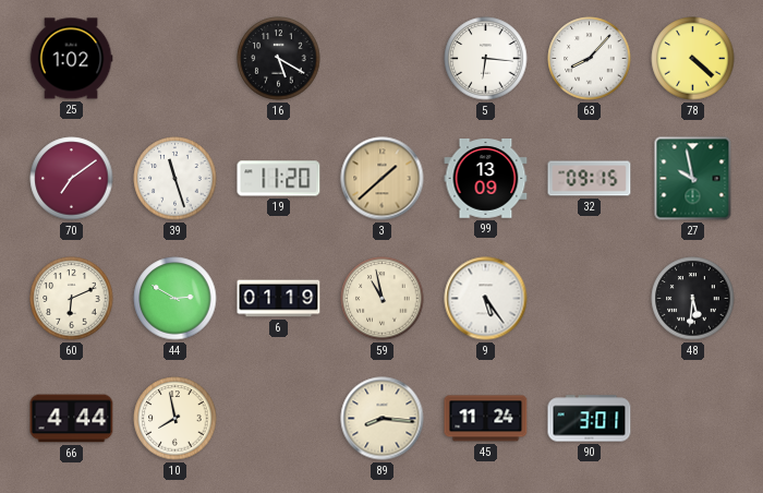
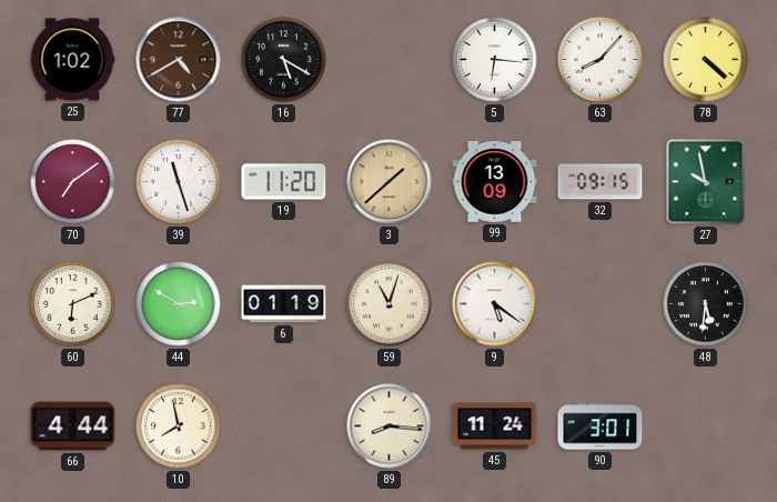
77: none -> 4:40
59: 10:58 -> 11:03
9: 5:24 -> 5:21
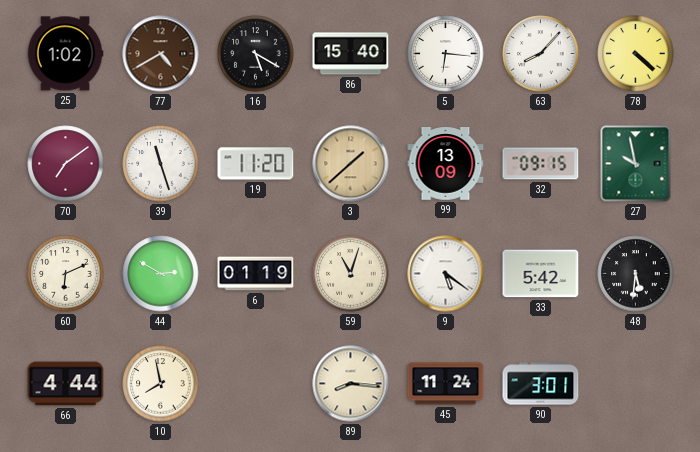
86: none -> 15:40
33: none -> 5:42
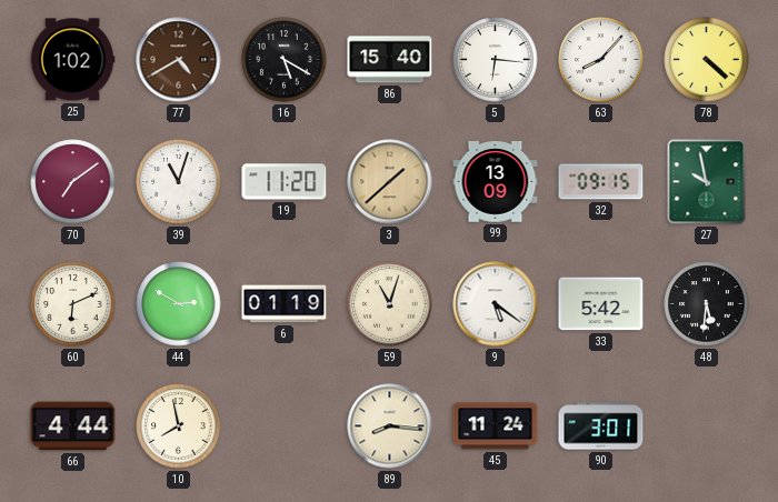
39: 11:27 -> 11:03
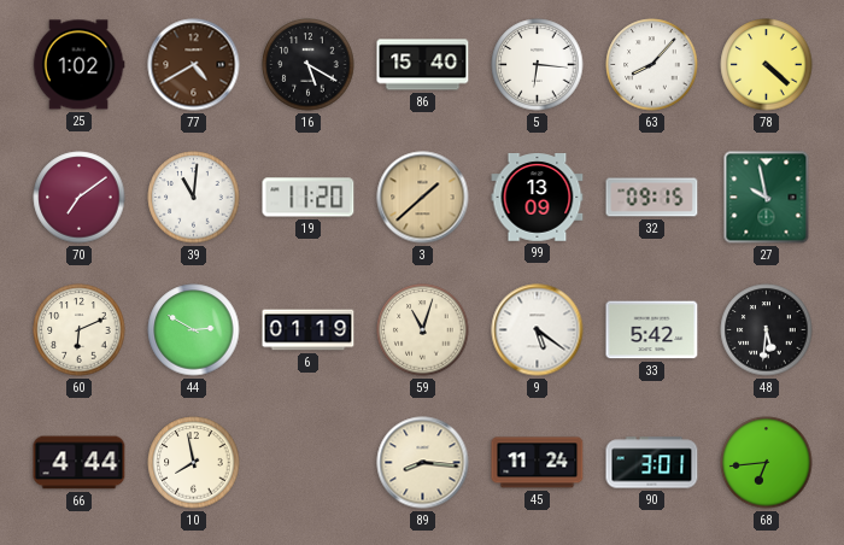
39: 11:03 -> 11:01
68: none -> 6:44
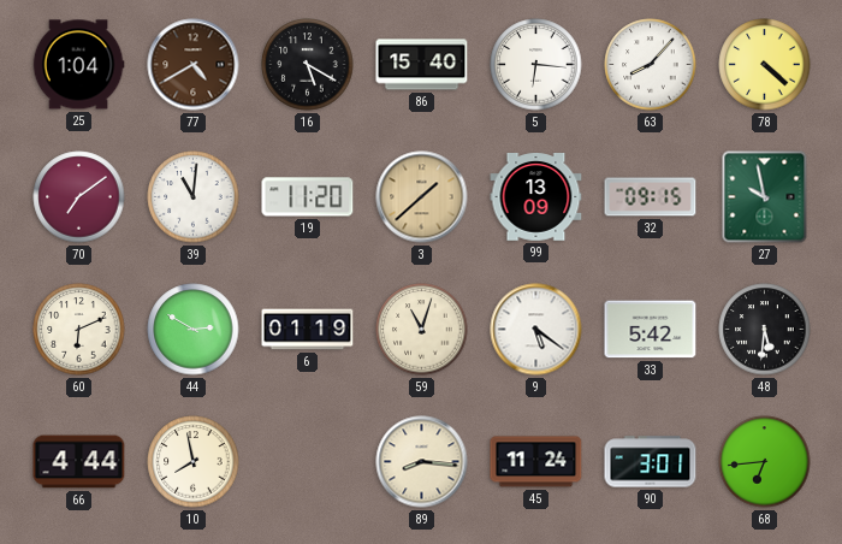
25: 1:02 -> 1:04
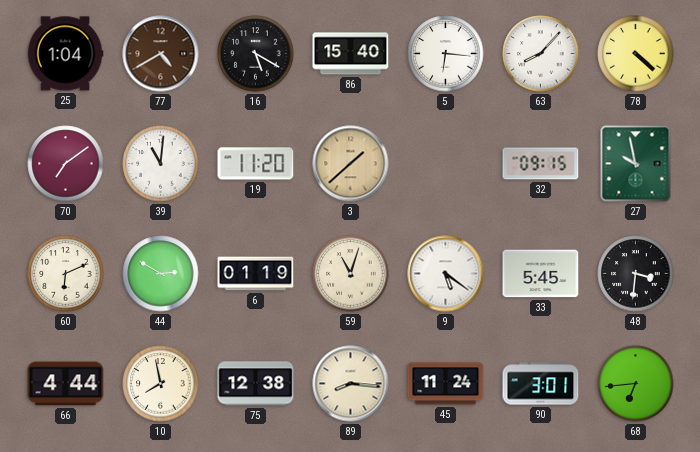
99: 13:09 -> none
33: 5:42 -> 5:45
48: 5:31 -> 3:31
75: none -> 12:38
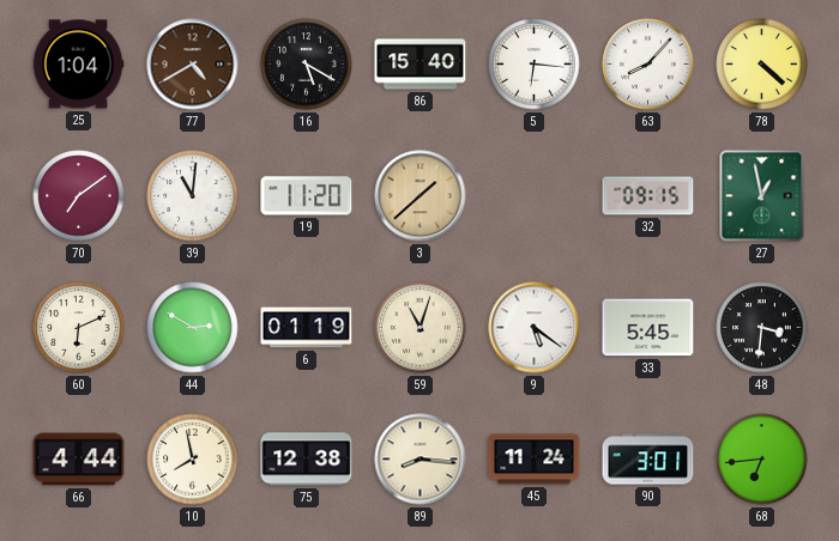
27: 9:58 -> 12:58
